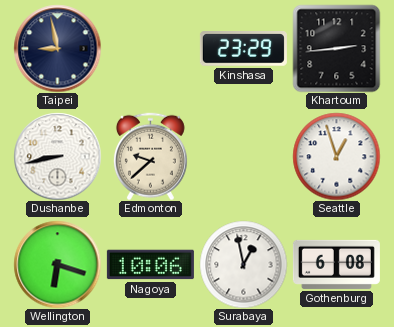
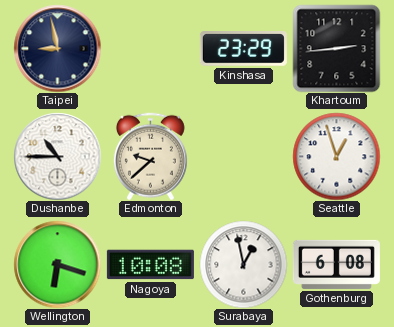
Dushanbe: 8:43 -> 10:45
Nagoya: 10:06 -> 10:08
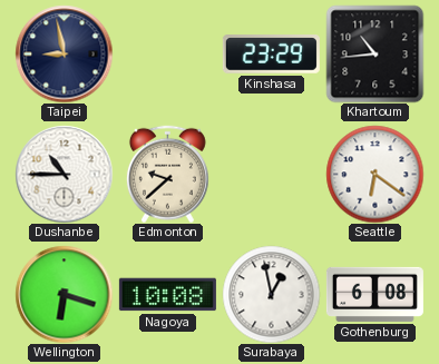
Khartoum: 2:44 -> 10:44
Seattle: 12:57 -> 6:21
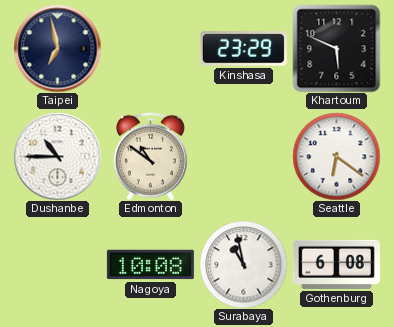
Taipei: 8:58 -> 6:58
Khartoum: 10:44 -> 5:49
Edmonton: 9:38 -> 10:51
Wellington: 6:18 -> none
Surabaya: 12:58 -> 10:58
